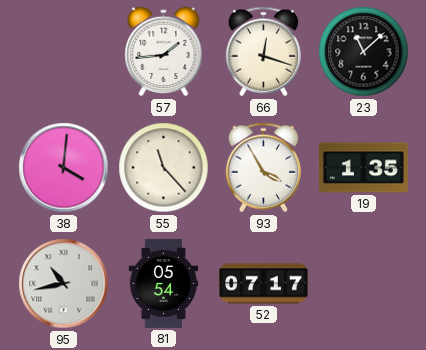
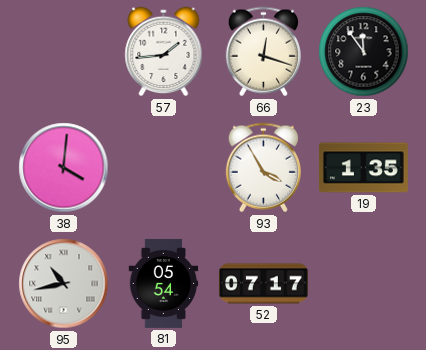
23: 11:08 -> 11:54
55: 11:23 -> none
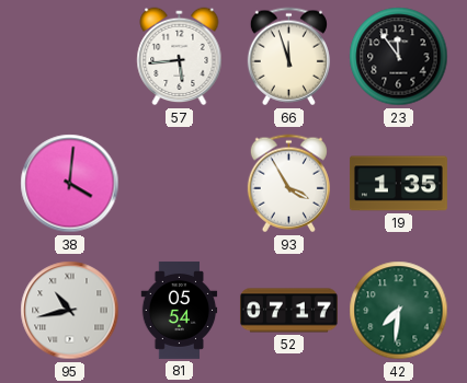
57: 1:44 -> 5:44
66: 12:18 -> 11:57
42: none -> 7:31
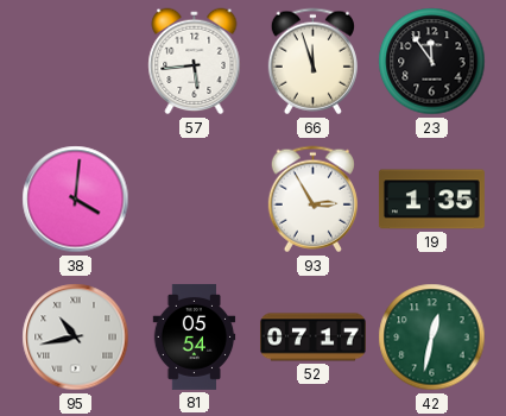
93: 3:55 -> 2:55
42: 7:31 -> 12:32
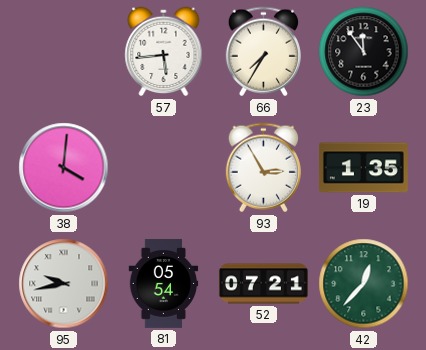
66: 11:57 -> 7:35
95: 10:43 -> 9:43
52: 07:17 -> 07:21
42: 12:32 -> 12:37
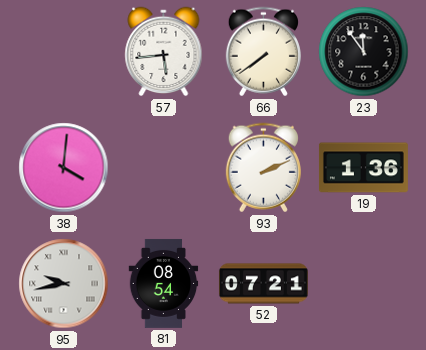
66: 7:35 -> 7:39
93: 2:55 -> 2:11
19: 1:35 -> 1:36
81: 05:54 -> 08:54
42: 12:37 -> none
